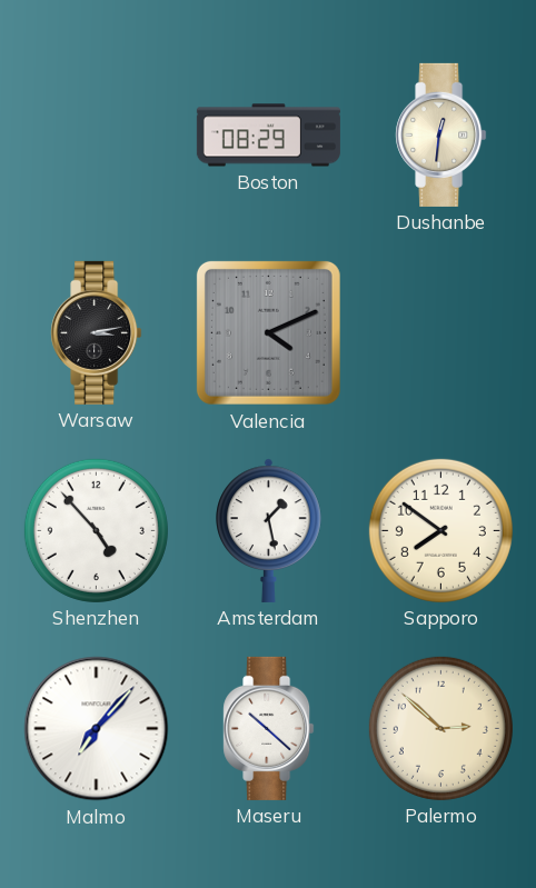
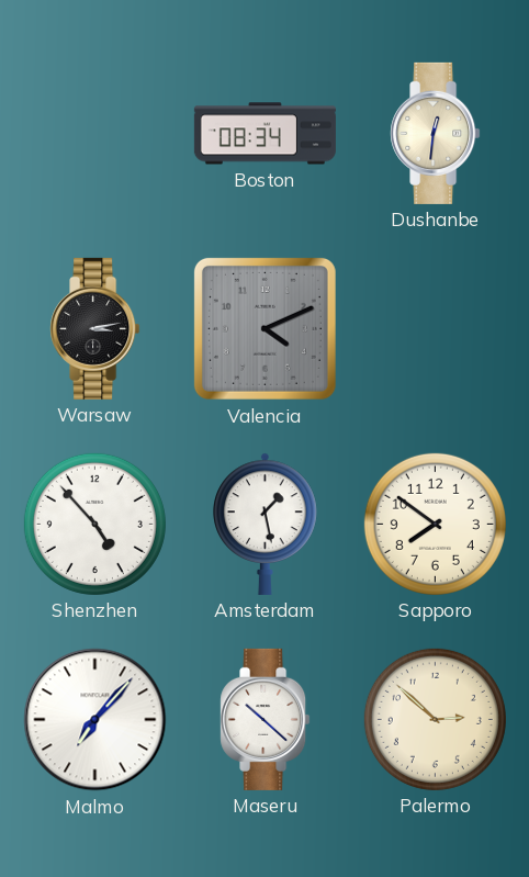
Boston: 08:29 -> 08:34
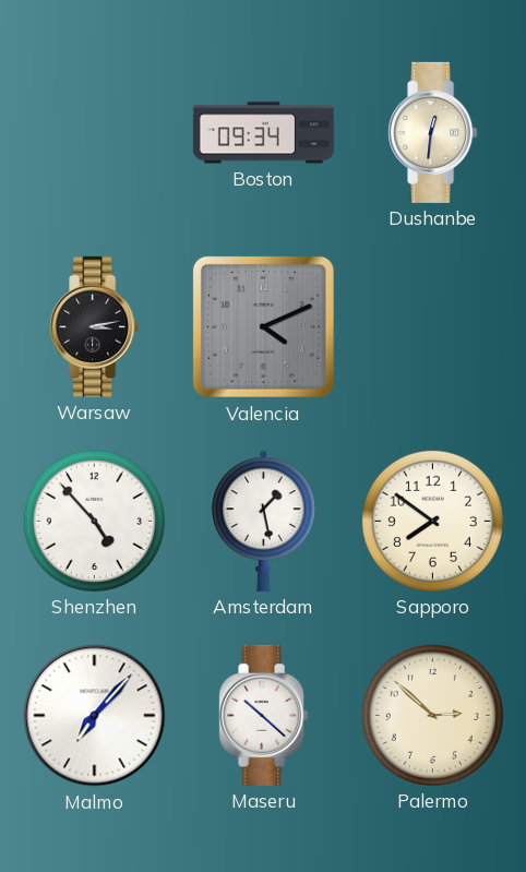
Boston: 08:34 -> 09:34
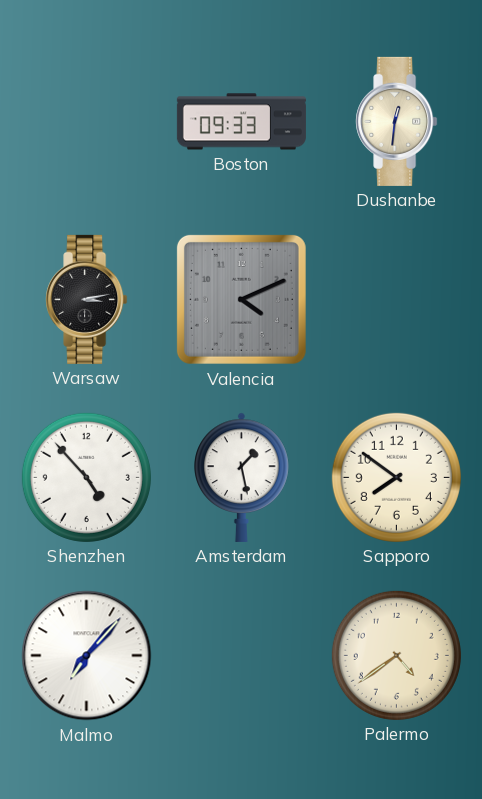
Boston: 09:34 -> 09:33
Maseru: 10:22 -> none
Palermo: 2:52 -> 4:39
